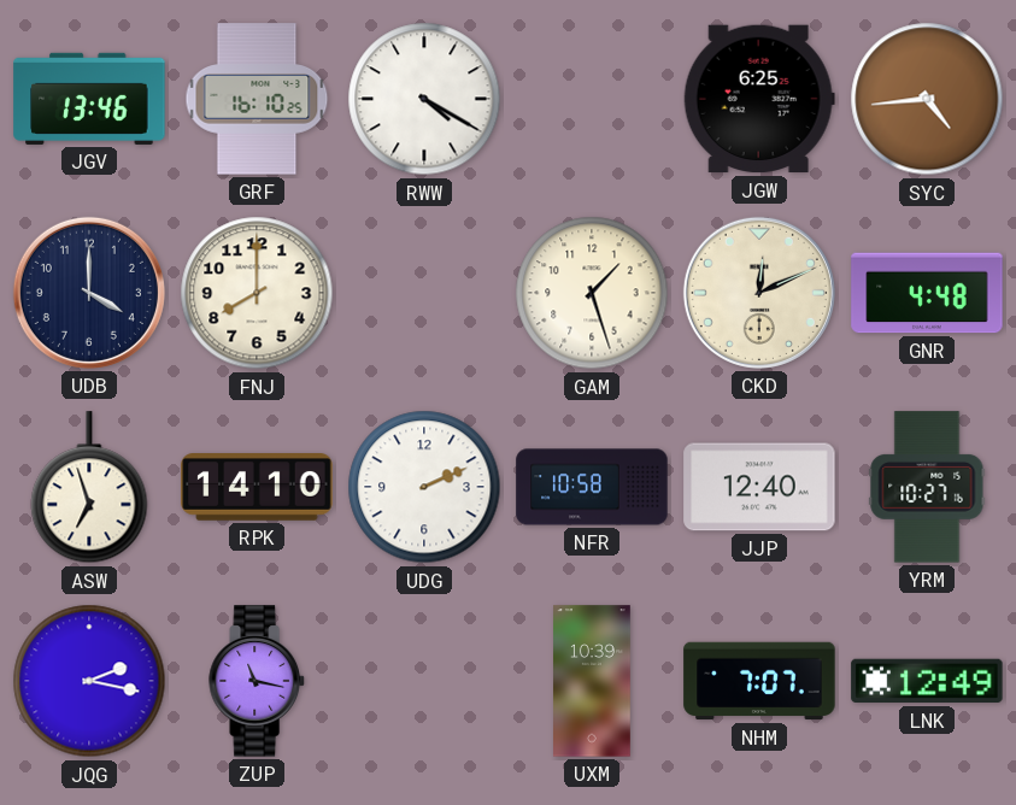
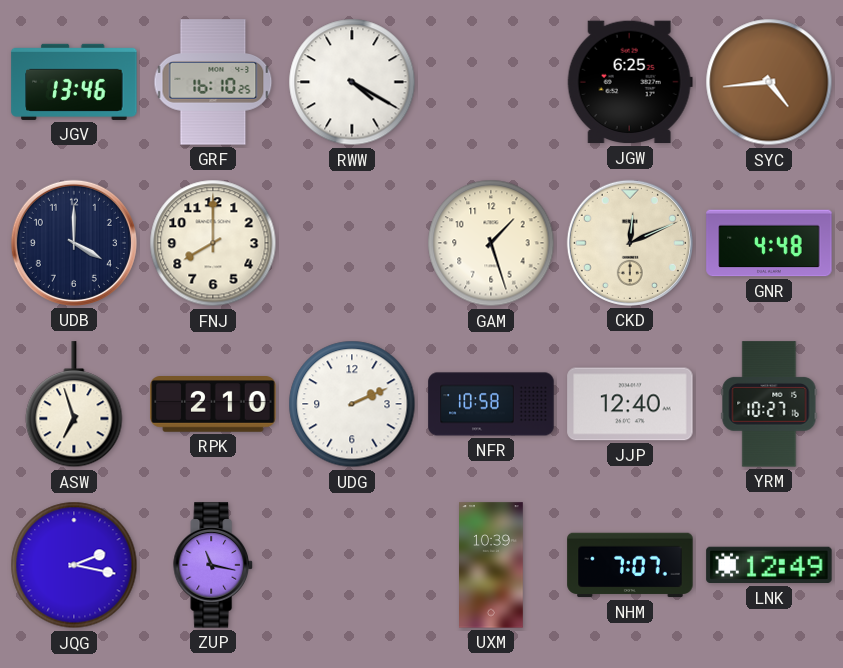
RPK: 14:10 -> 2:10
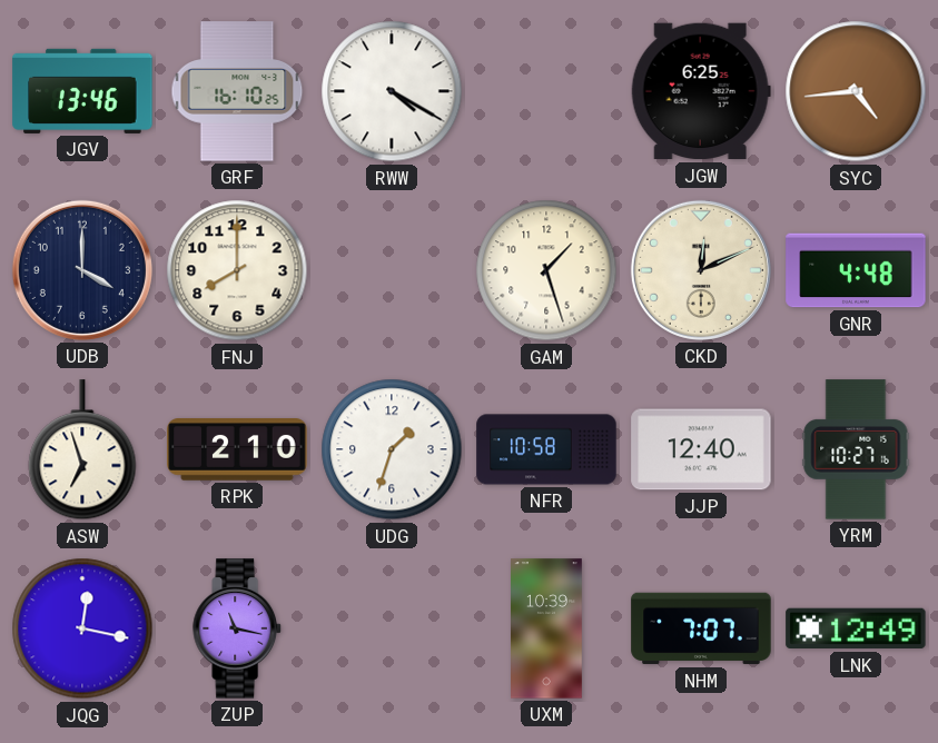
UDG: 2:11 -> 1:33
JQG: 2:17 -> 12:17
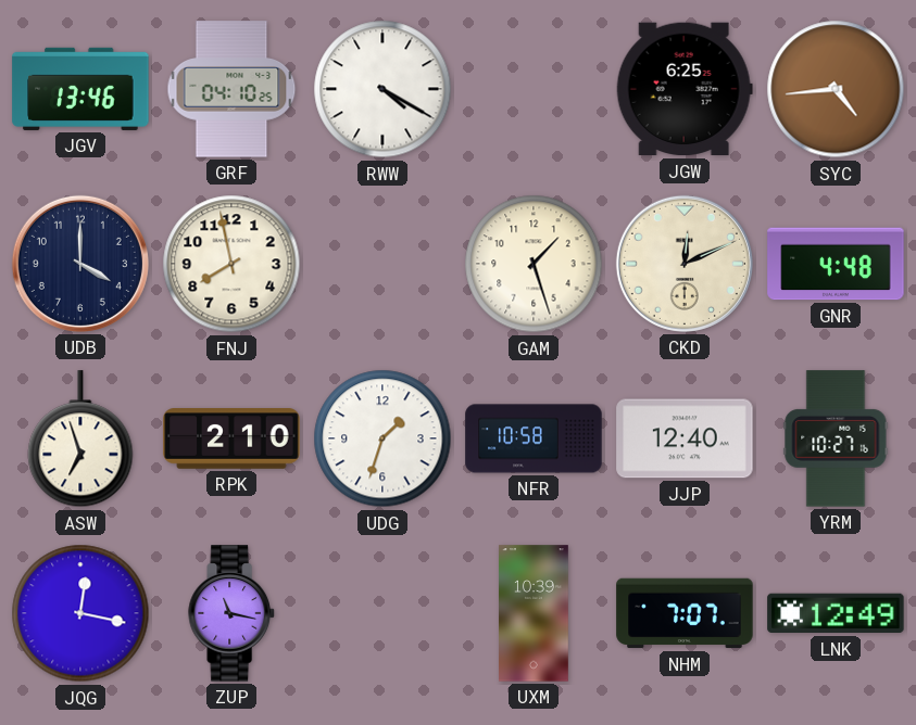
GRF: 16:10 -> 04:10
FNJ: 8:00 -> 7:58
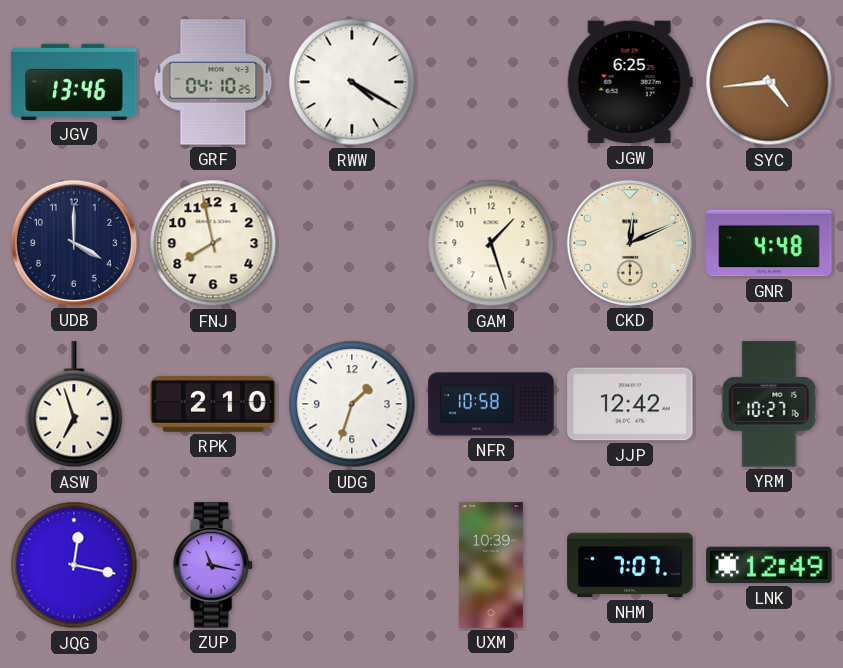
JJP: 12:40 -> 12:42
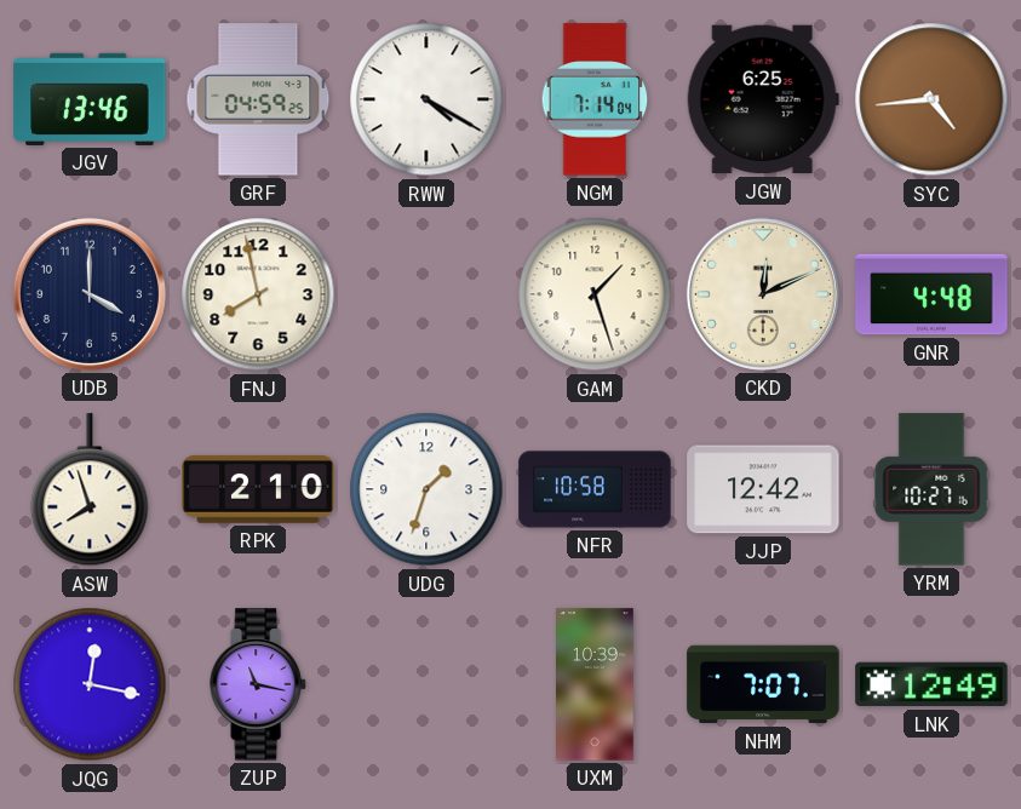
GRF: 04:10 -> 04:59
NGM: none -> 7:14
ASW: 6:57 -> 7:57
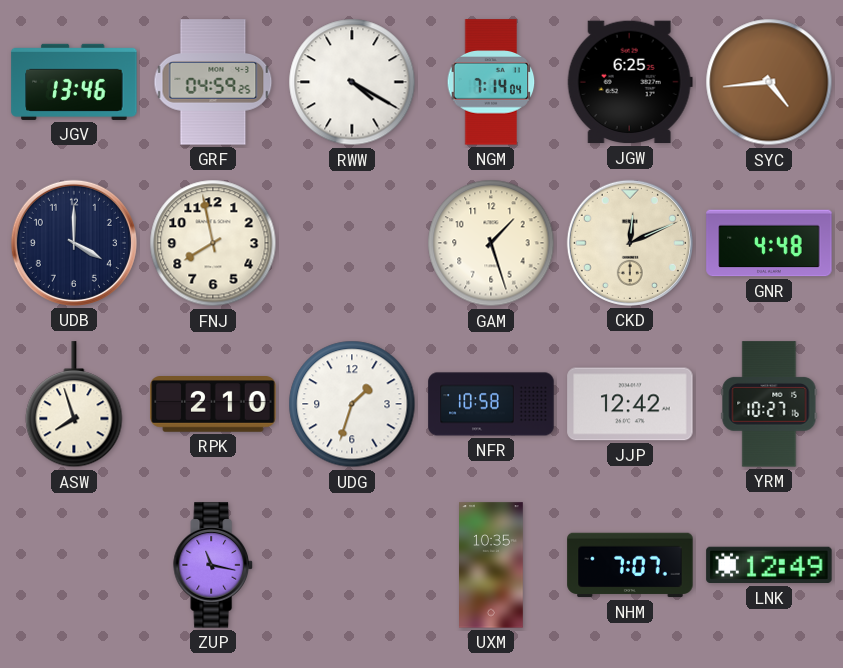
JQG: 12:17 -> none
UXM: 10:39 -> 10:35
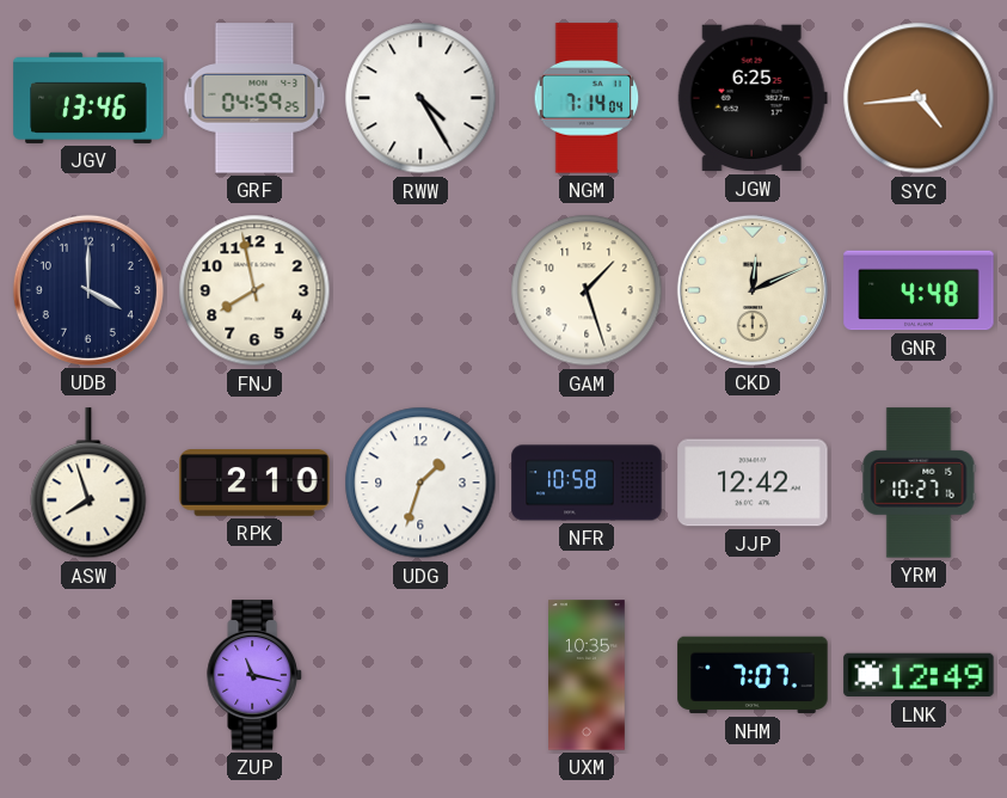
RWW: 4:20 -> 4:25
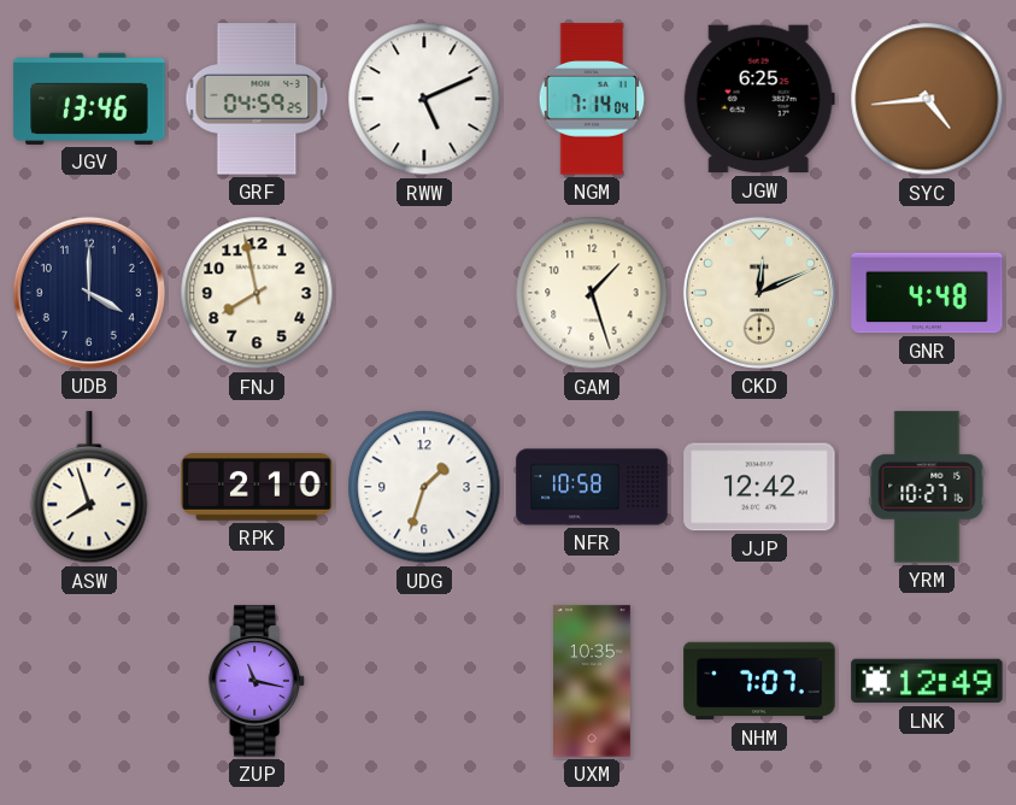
RWW: 4:25 -> 5:11
